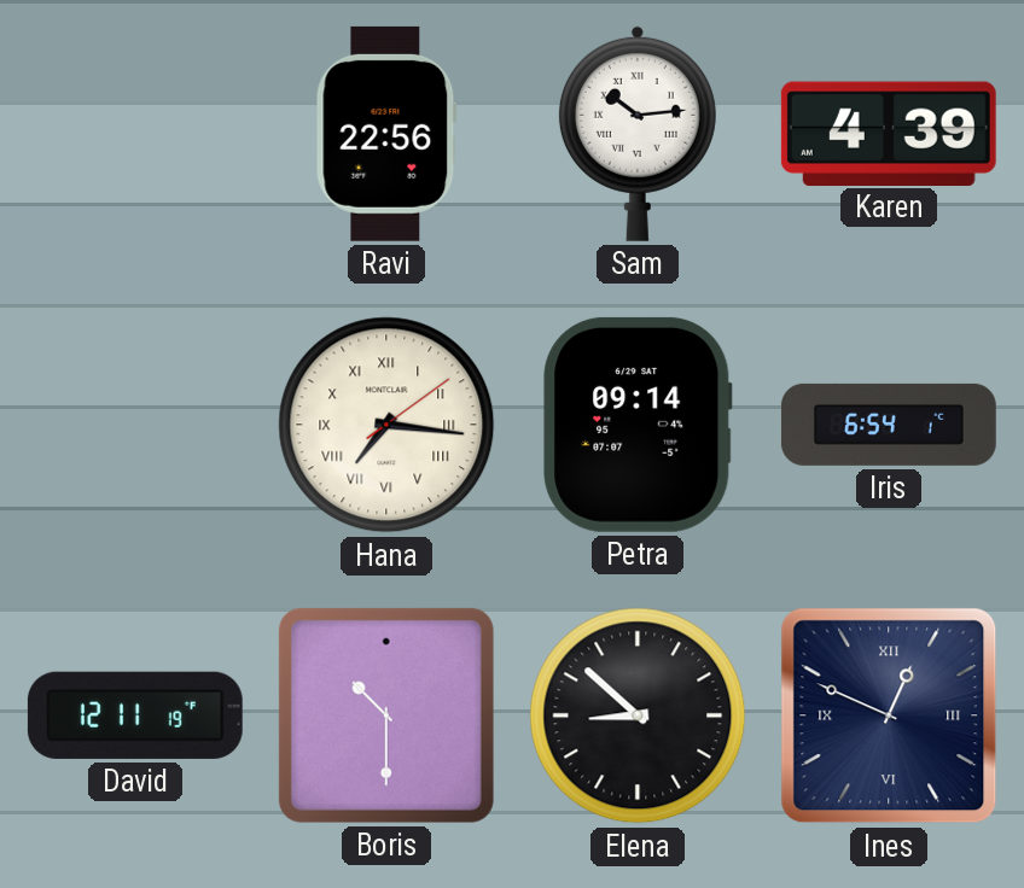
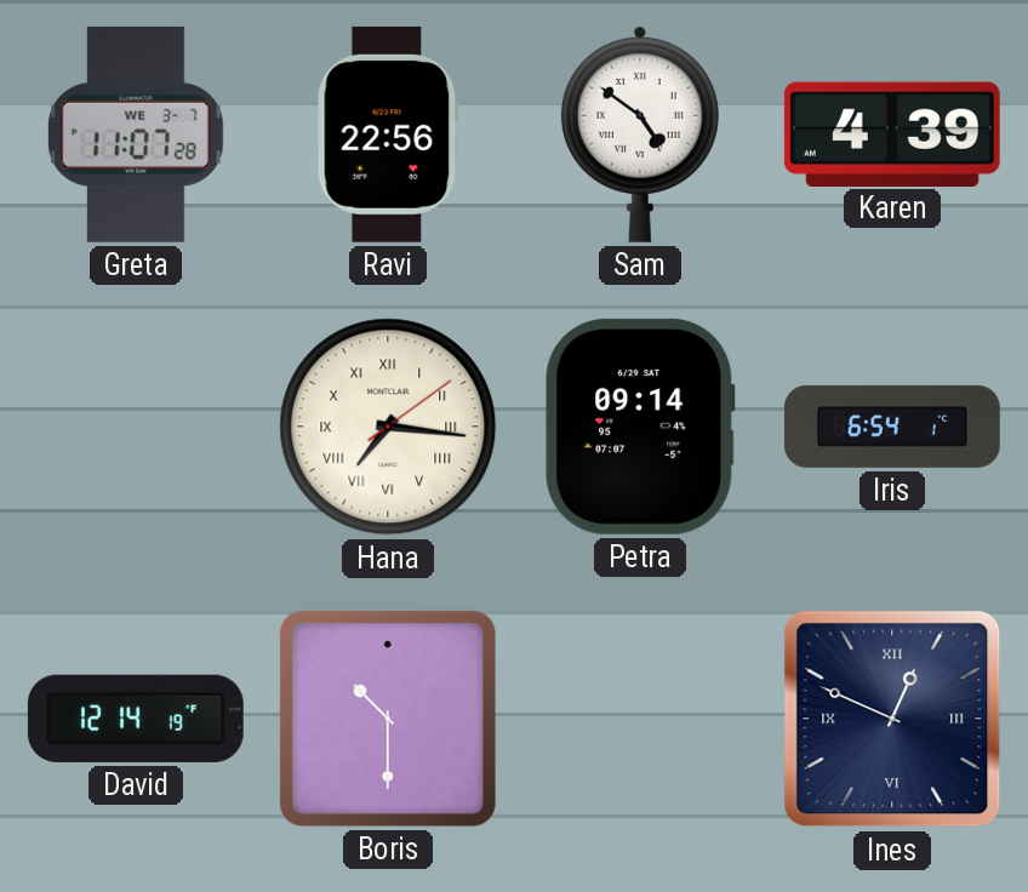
Greta: none -> 11:07
Sam: 10:14 -> 4:51
David: 12:11 -> 12:14
Elena: 8:52 -> none
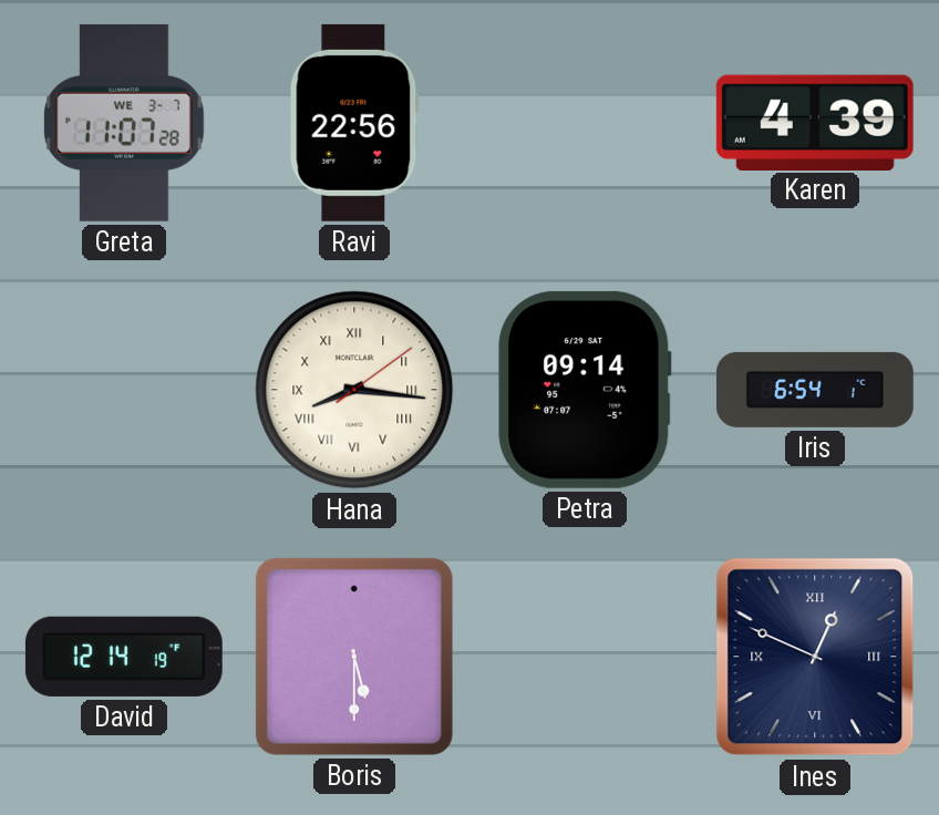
Sam: 4:51 -> none
Hana: 7:16 -> 8:16
Boris: 10:30 -> 5:30
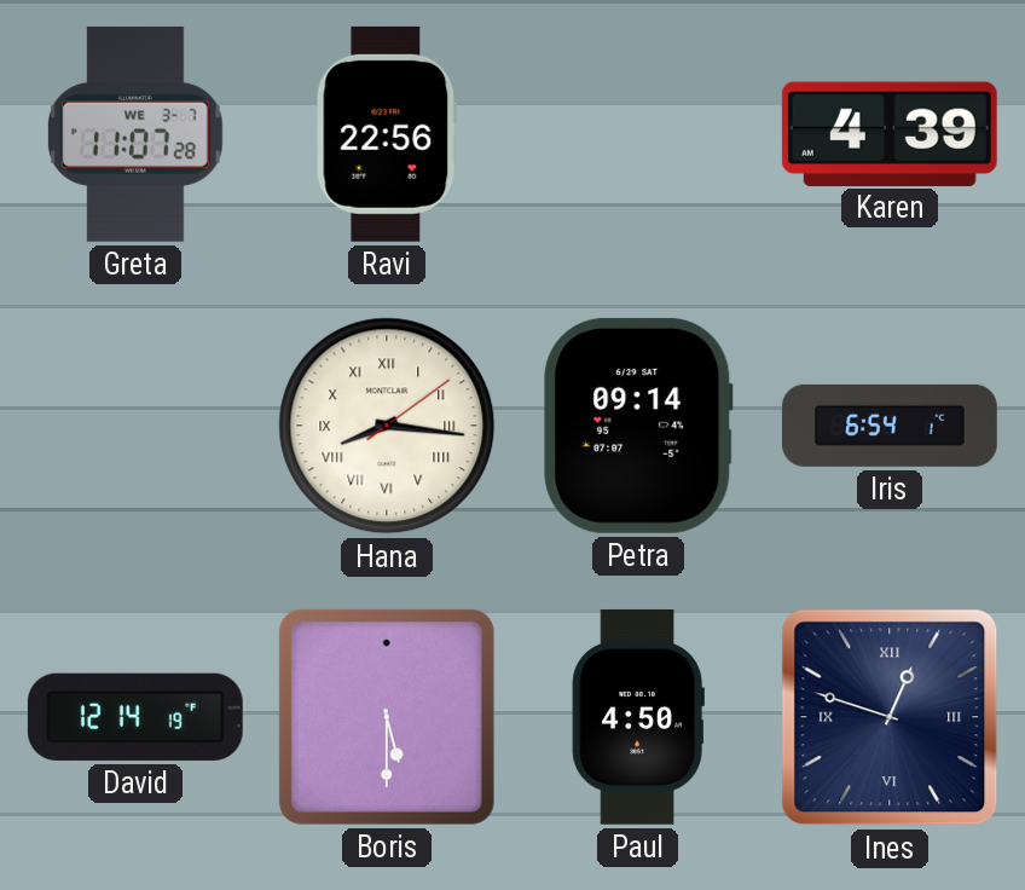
Paul: none -> 4:50
Ines: 12:49 -> 12:48
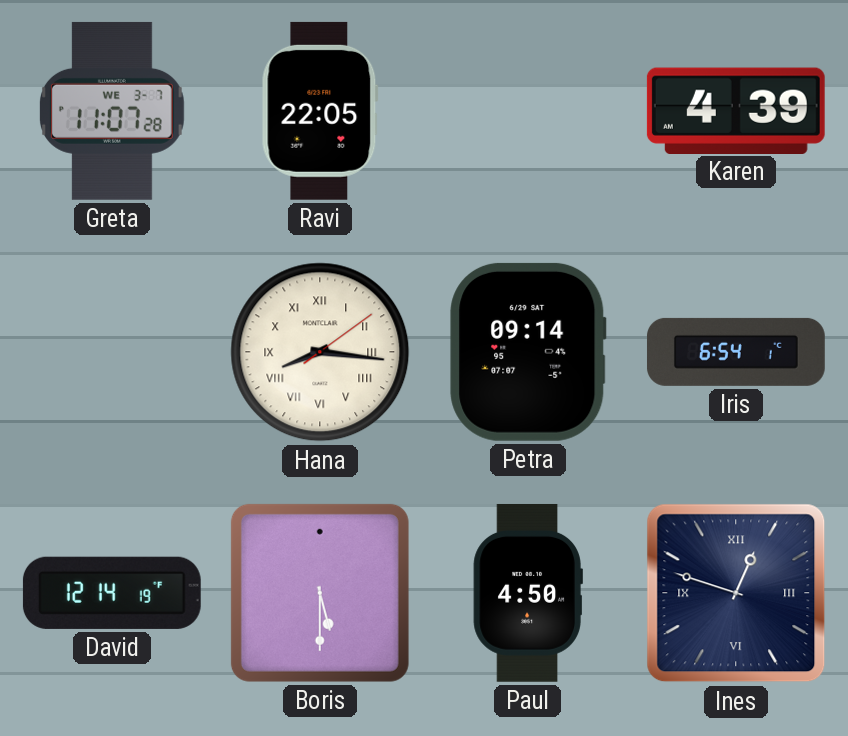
Ravi: 22:56 -> 22:05
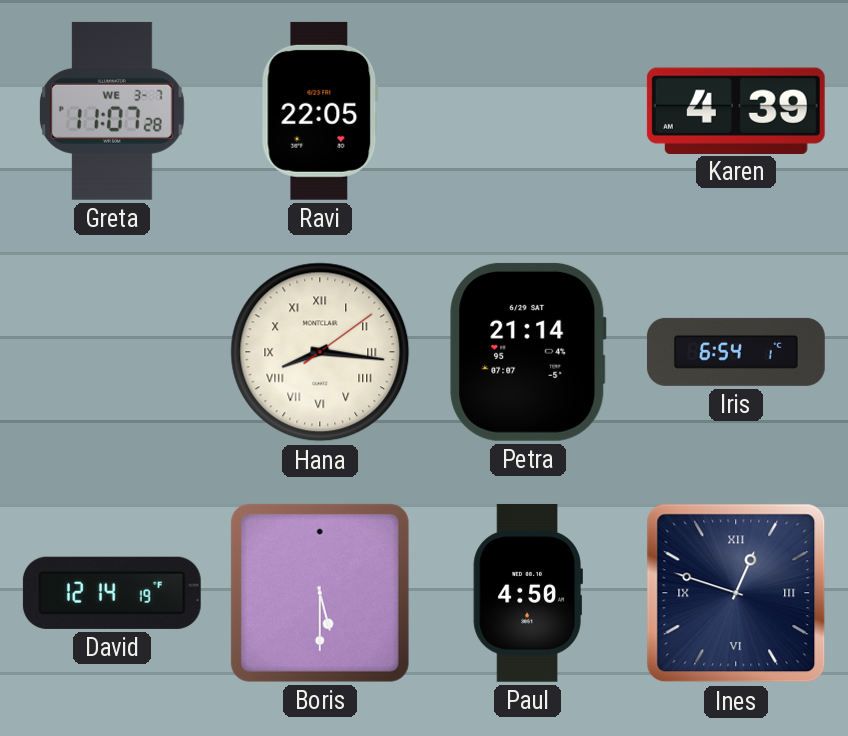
Petra: 09:14 -> 21:14
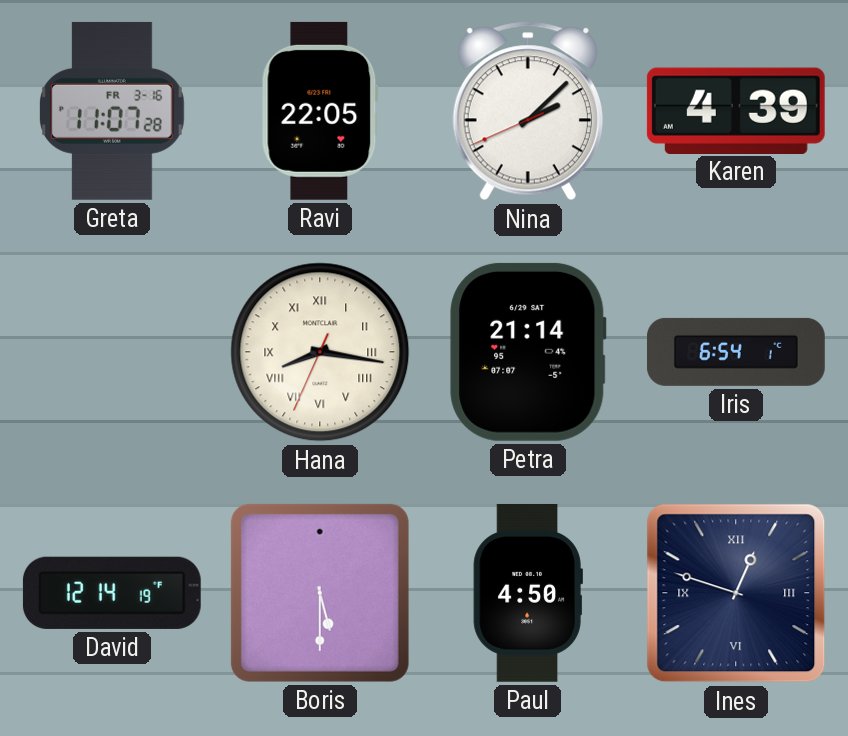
Greta date: WE 3-7 -> FR 3-16
Nina: none -> 2:07
Hana: 8:16:09 -> 8:16:34
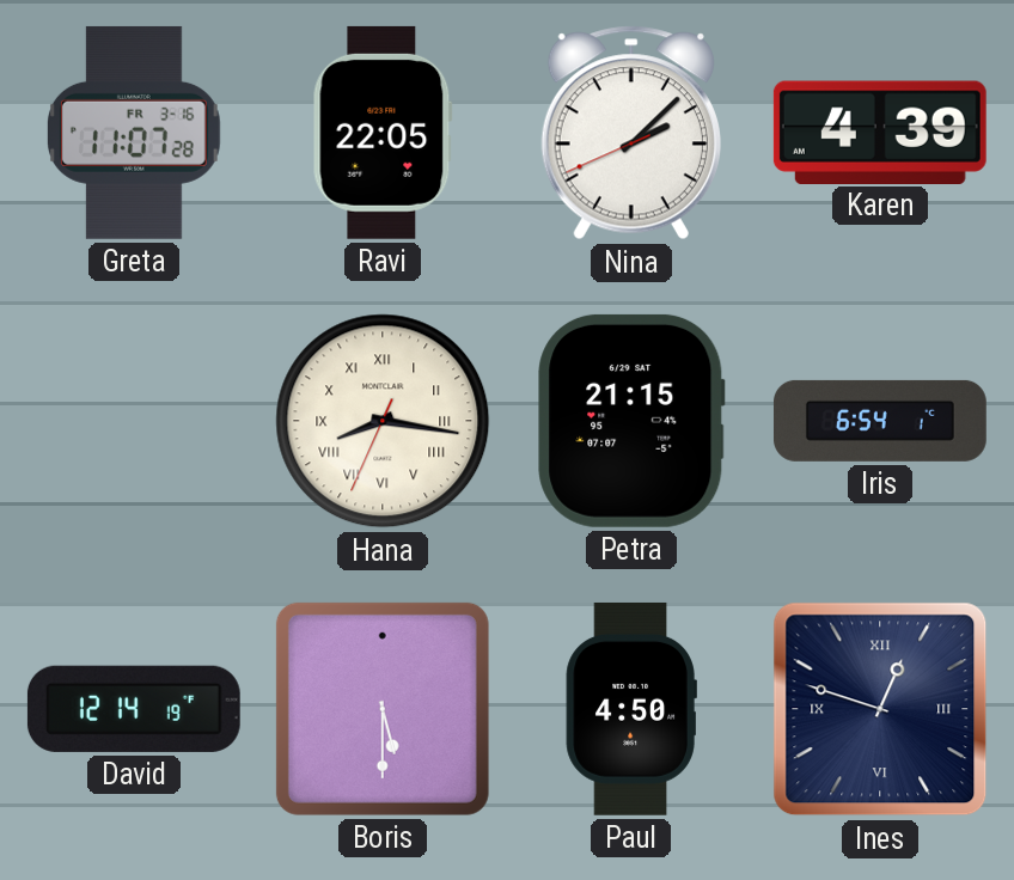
Petra: 21:14 -> 21:15
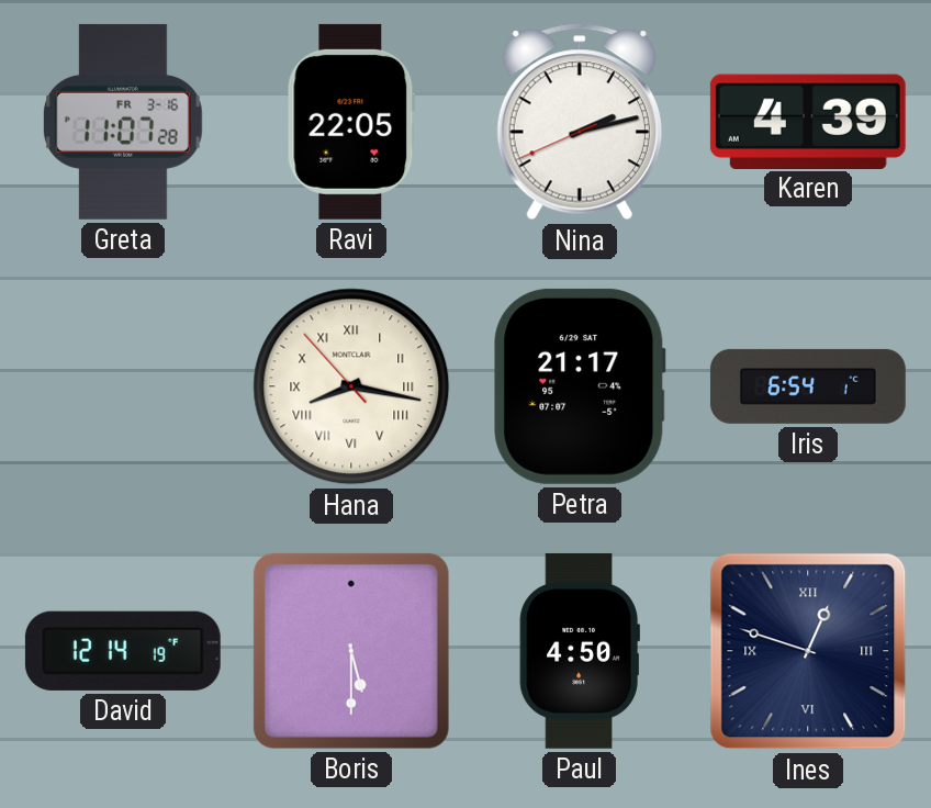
Nina: 2:07 -> 2:12
Hana: 8:16:34 -> 8:16:53
Petra: 21:15 -> 21:17
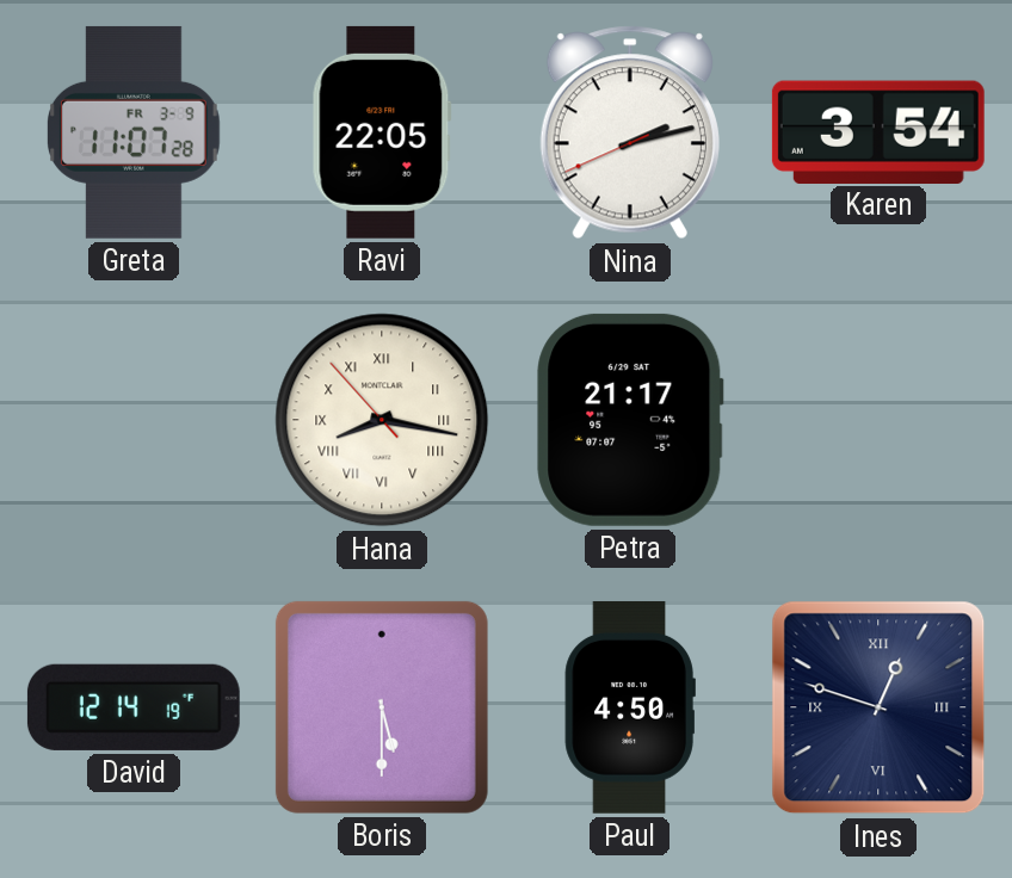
Greta date: FR 3-16 -> FR 3-9
Karen: 4:39 -> 3:54
Iris: 6:54 -> none
